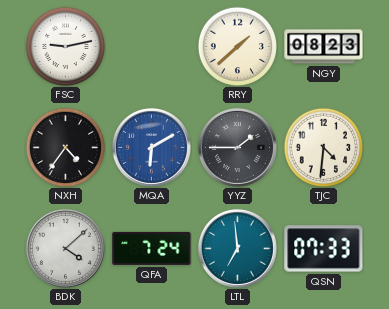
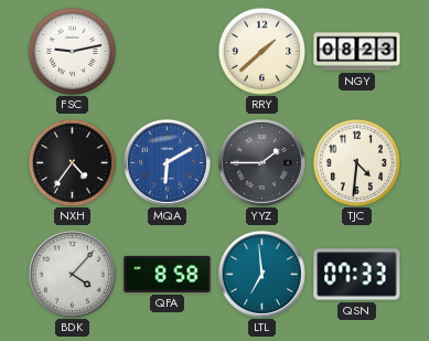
BDK: 4:08 -> 4:07
QFA: 7:24 -> 8:58
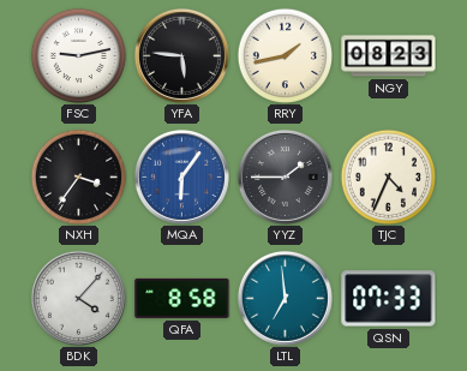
YFA: none -> 5:46
RRY: 1:38 -> 1:43
NXH: 4:36 -> 3:36
MQA: 6:10 -> 6:06
TJC: 4:31 -> 4:34
